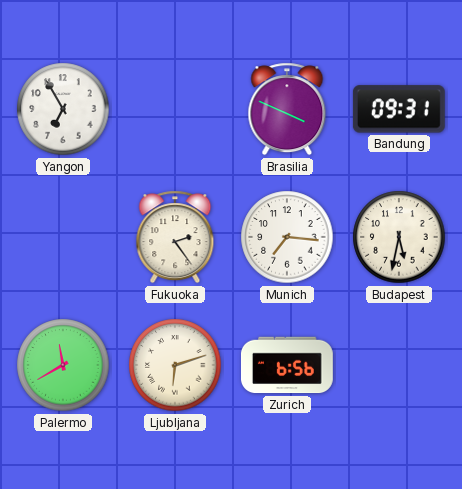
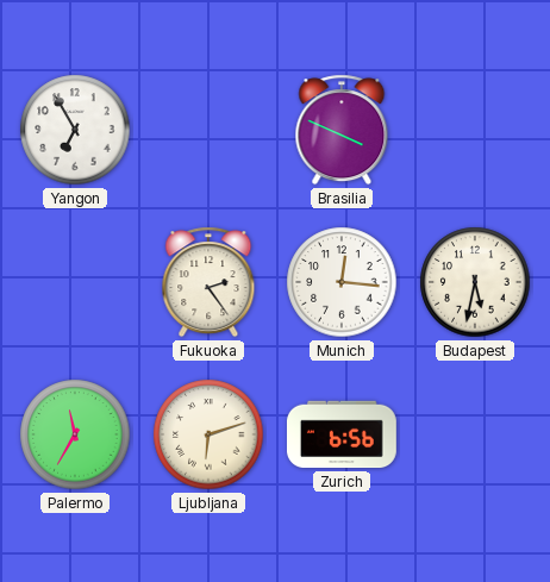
Bandung: 09:31 -> none
Munich: 7:16 -> 12:16
Palermo: 11:40 -> 11:35
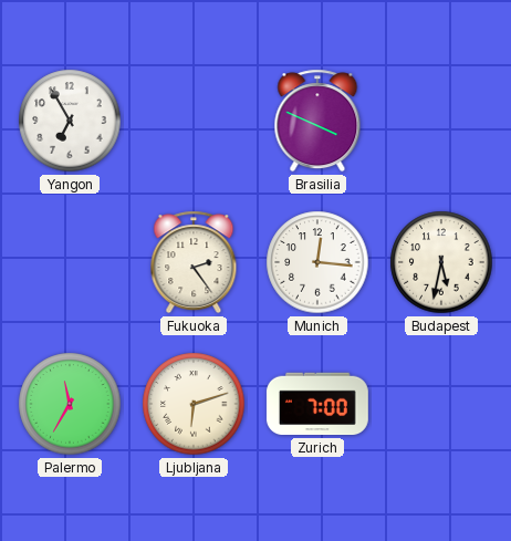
Zurich: 6:56 -> 7:00
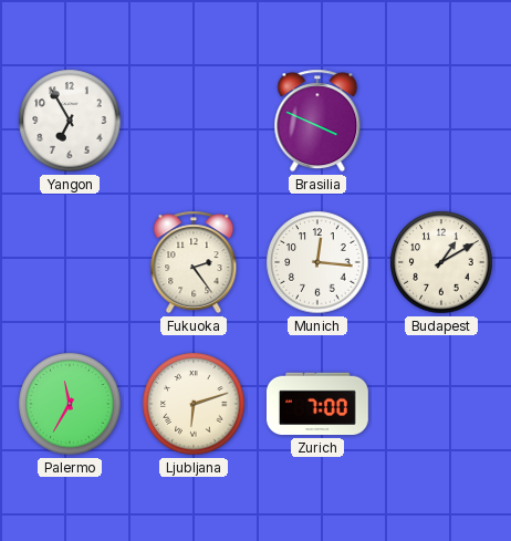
Budapest: 5:32 -> 1:10
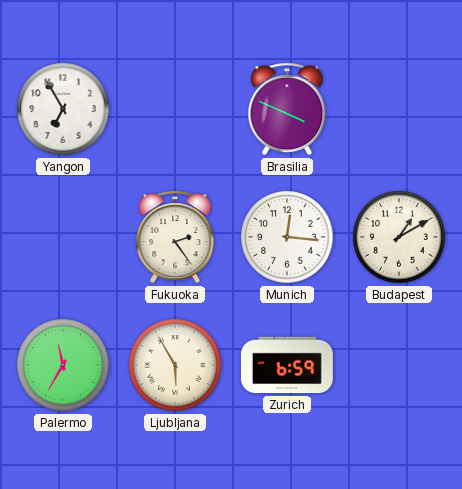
Ljubljana: 6:12 -> 5:55
Zurich: 7:00 -> 6:59
